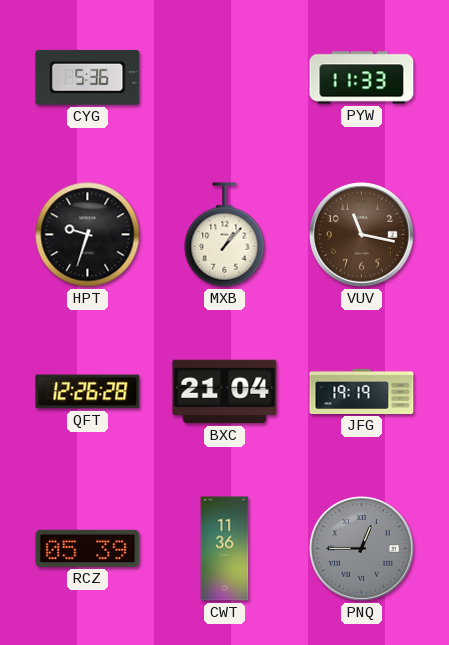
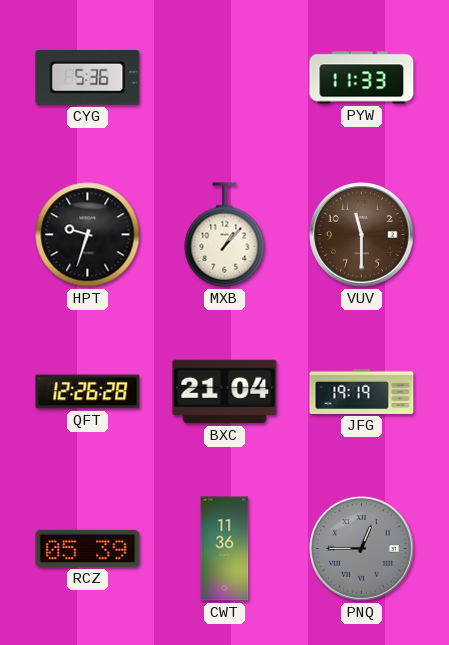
VUV: 11:17 -> 11:30
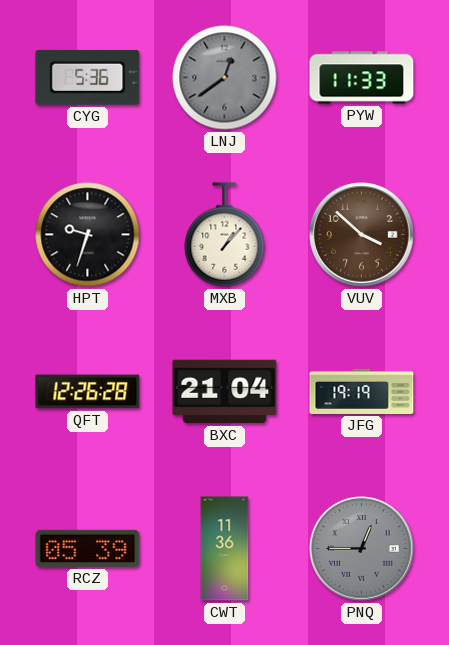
LNJ: none -> 12:39
VUV: 11:30 -> 3:52
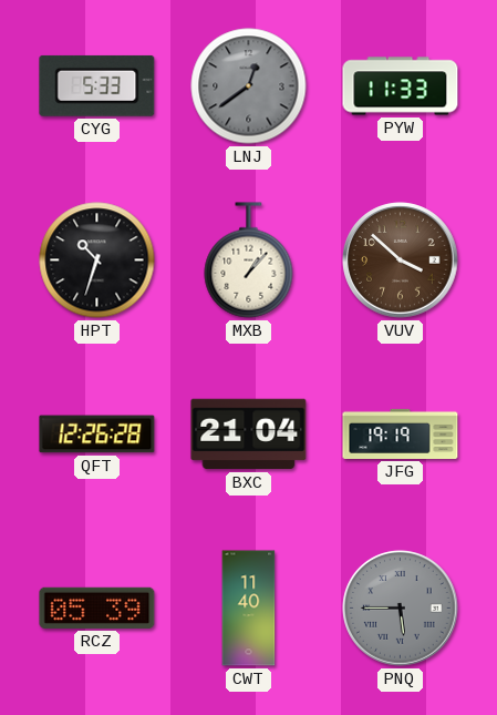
CYG: 5:36 -> 5:33
HPT: 9:33 -> 10:33
CWT: 11:36 -> 11:40
PNQ: 12:45 -> 5:45
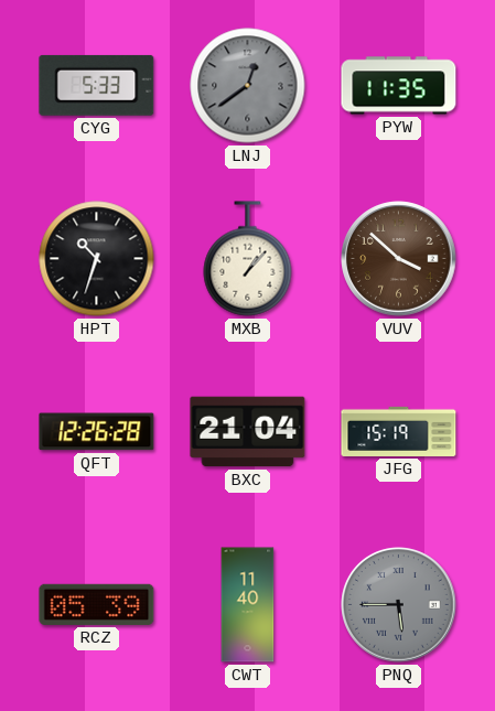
PYW: 11:33 -> 11:35
JFG: 19:19 -> 15:19
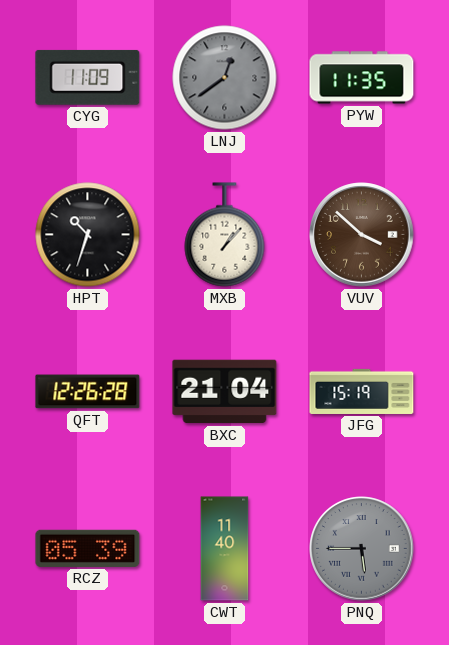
CYG: 5:33 -> 11:09
